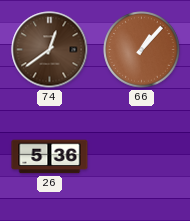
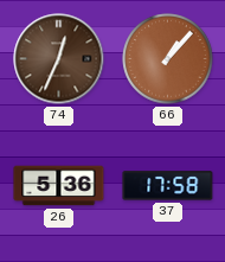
74: 12:39 -> 12:34
37: none -> 17:58
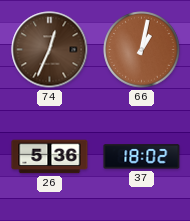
66: 1:07 -> 1:02
37: 17:58 -> 18:02
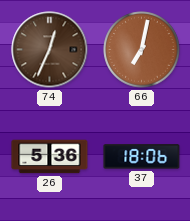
66: 1:02 -> 7:02
37: 18:02 -> 18:06
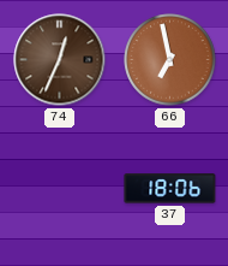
66: 7:02 -> 6:58
26: 5:36 -> none
